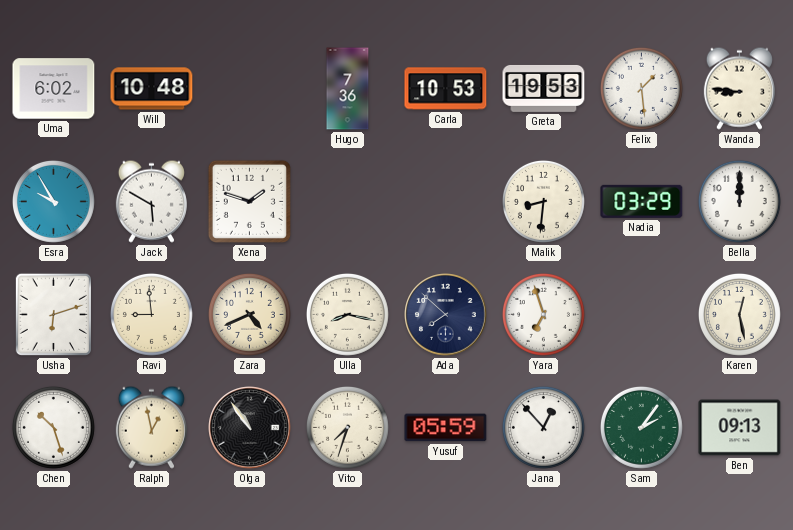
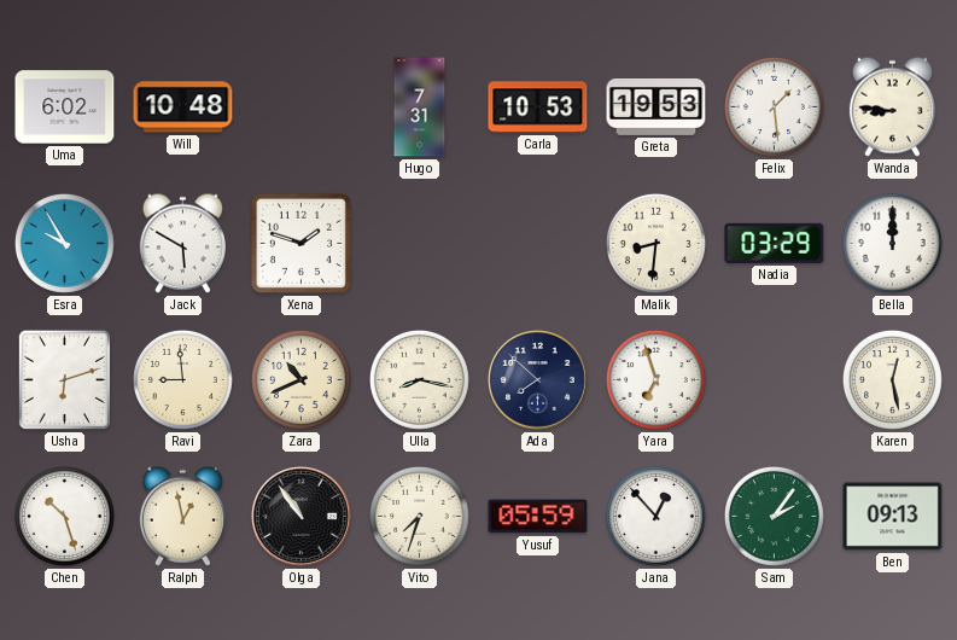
Hugo: 7:36 -> 7:31
Zara: 4:41 -> 10:41
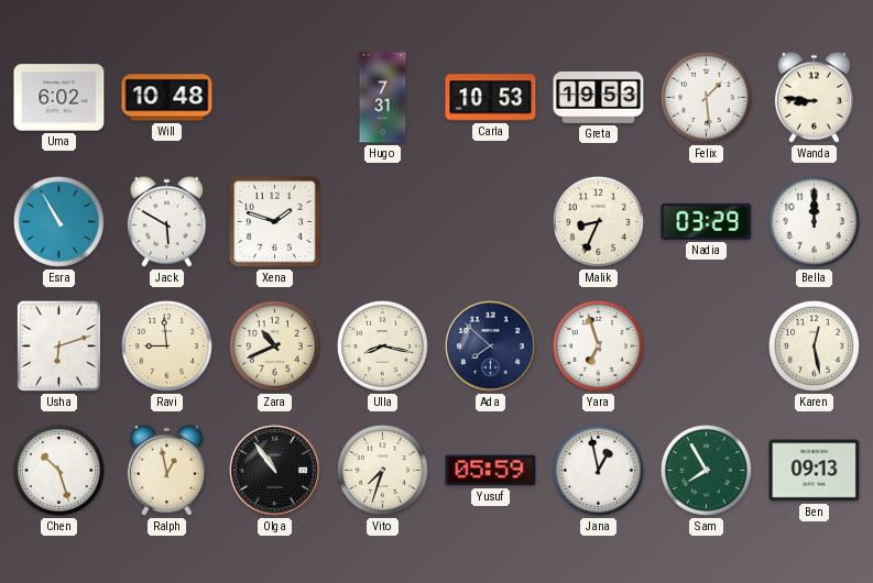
Esra: 9:55 -> 10:55
Malik: 8:31 -> 8:34
Jana: 12:53 -> 12:58
Sam: 2:06 -> 7:55
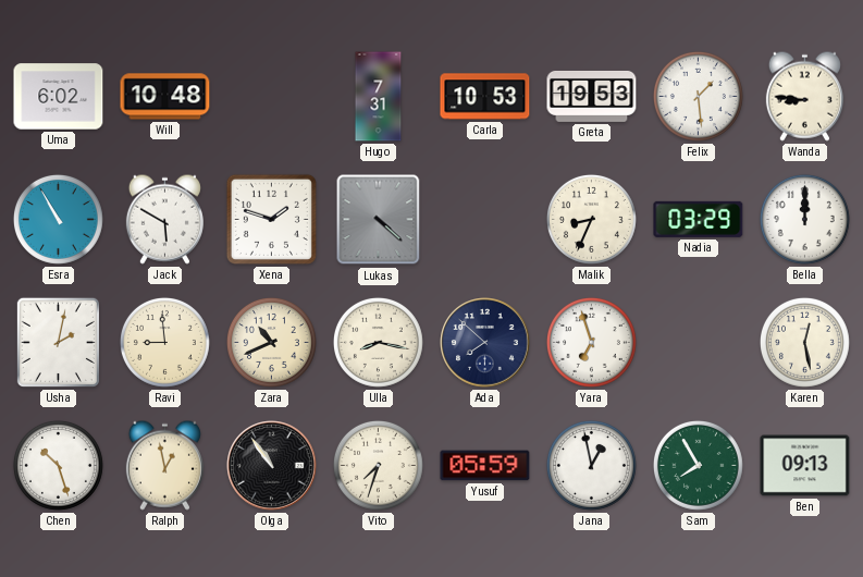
Lukas: none -> 4:22
Usha: 6:12 -> 2:02
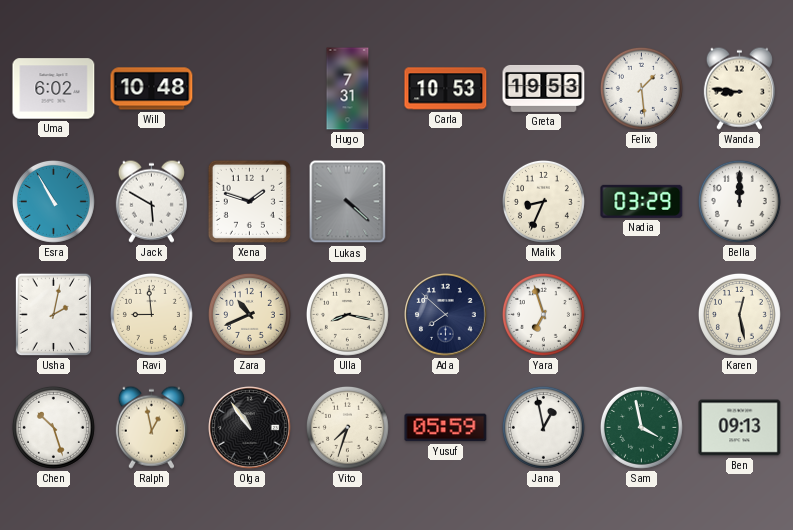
Sam: 7:55 -> 3:58
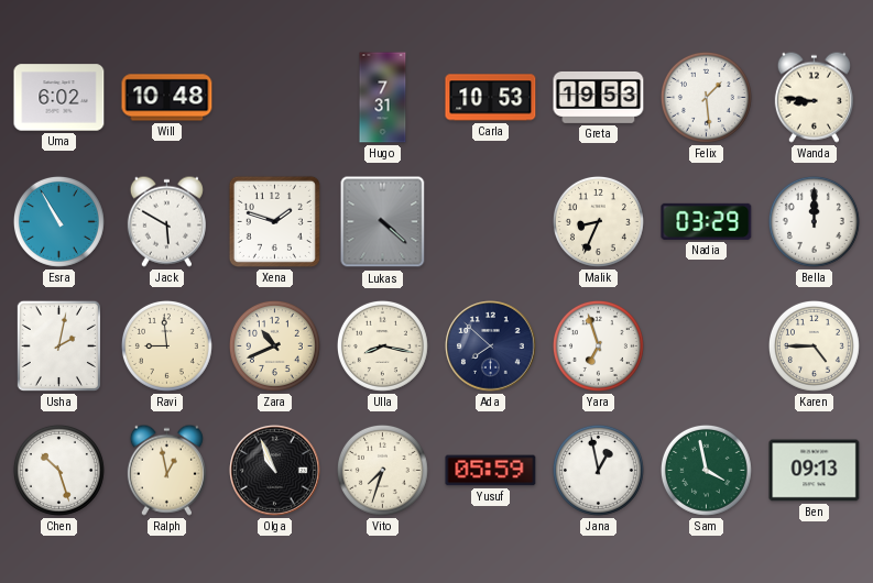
Karen: 12:28 -> 4:45
Olga: 10:54 -> 10:56
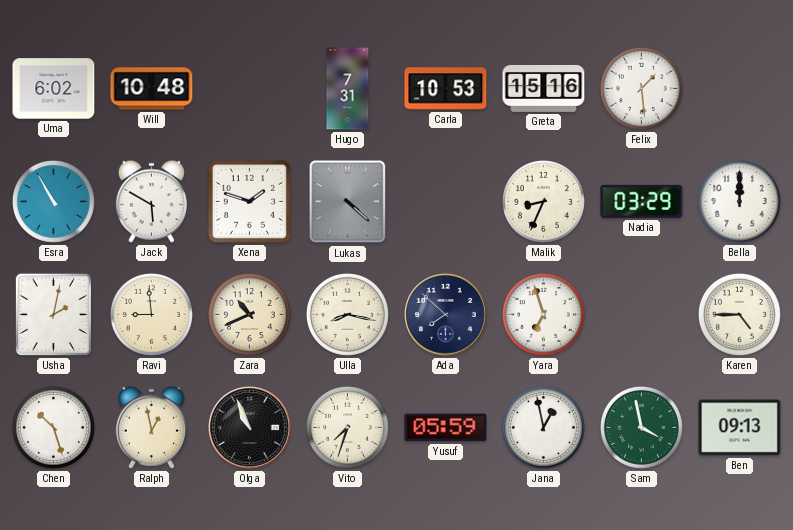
Greta: 19:53 -> 15:16
Wanda: 8:46 -> none
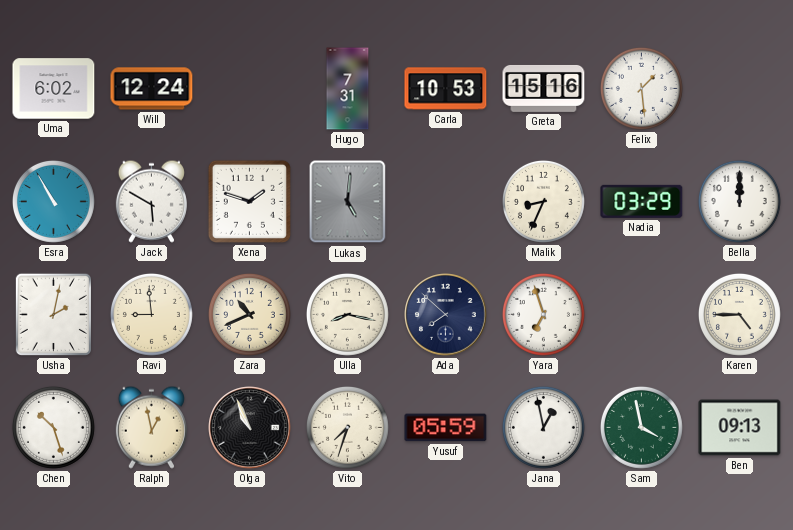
Will: 10:48 -> 12:24
Lukas: 4:22 -> 5:01
